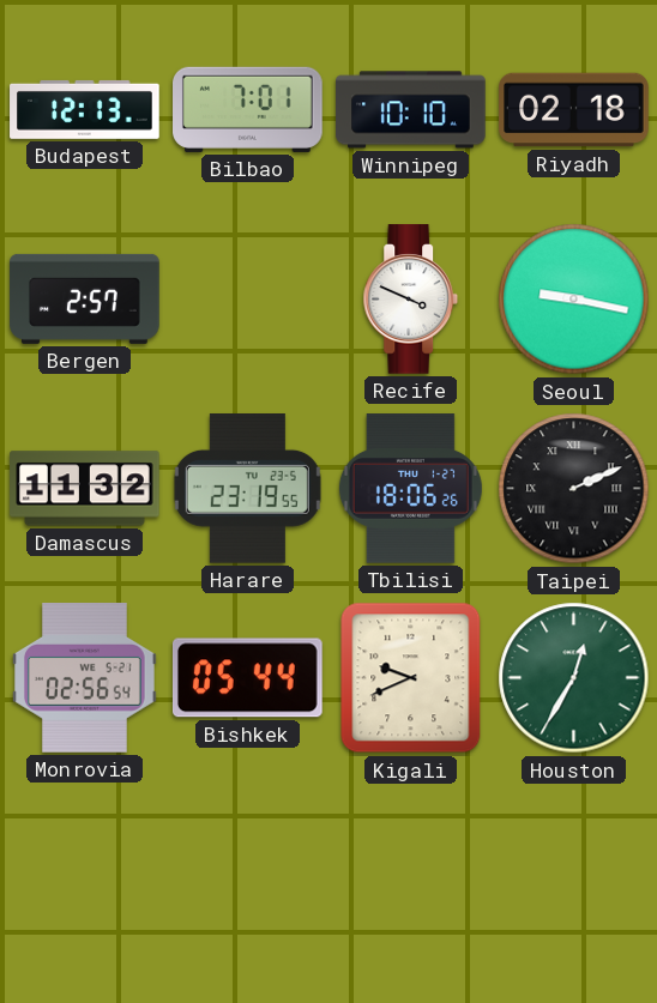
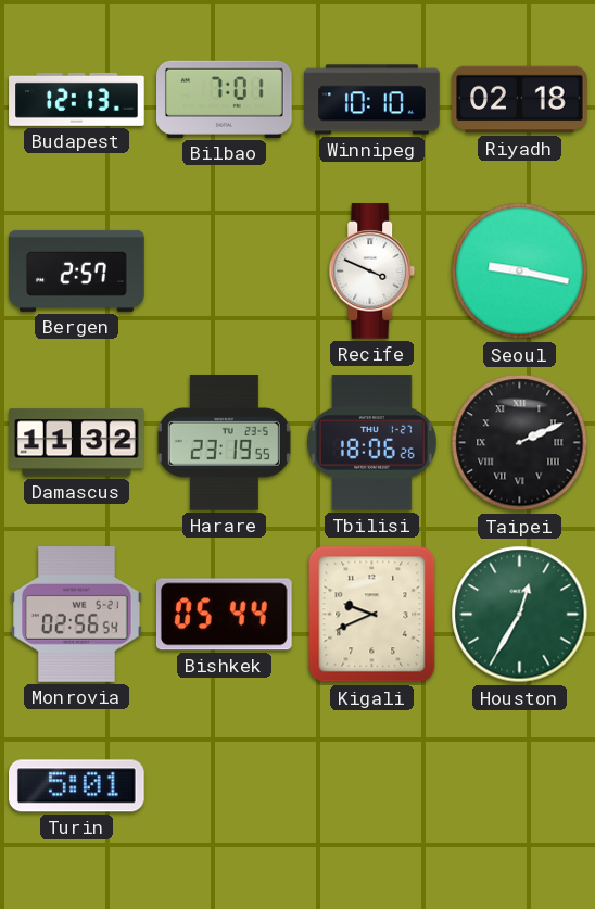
Turin: none -> 5:01
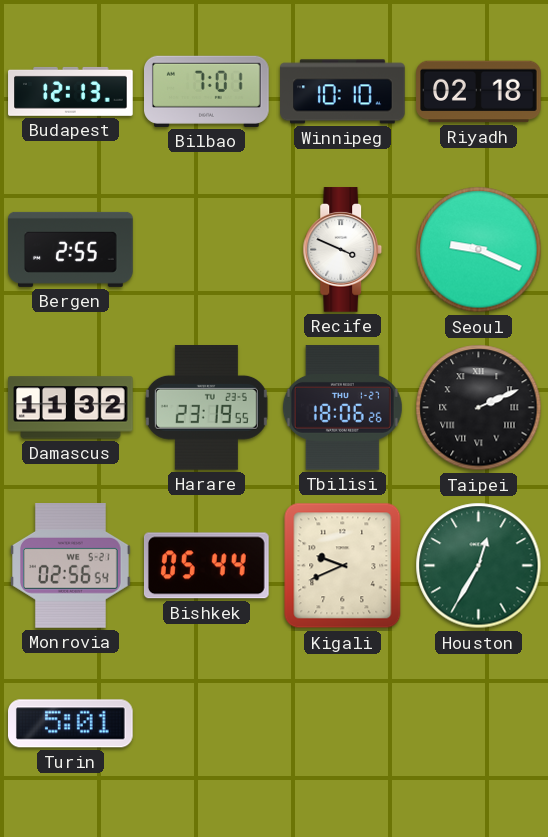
Bergen: 2:57 -> 2:55
Seoul: 9:17 -> 9:19
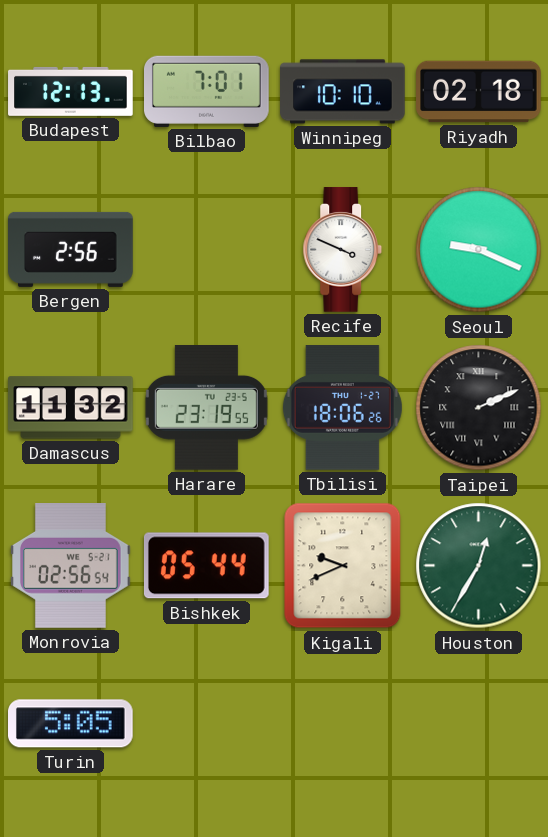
Bergen: 2:55 -> 2:56
Turin: 5:01 -> 5:05
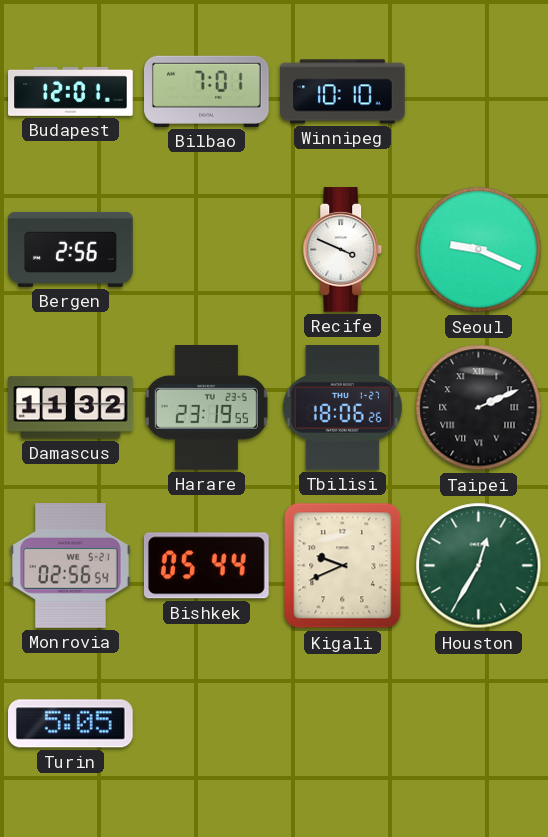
Budapest: 12:13 -> 12:01
Riyadh: 02:18 -> none
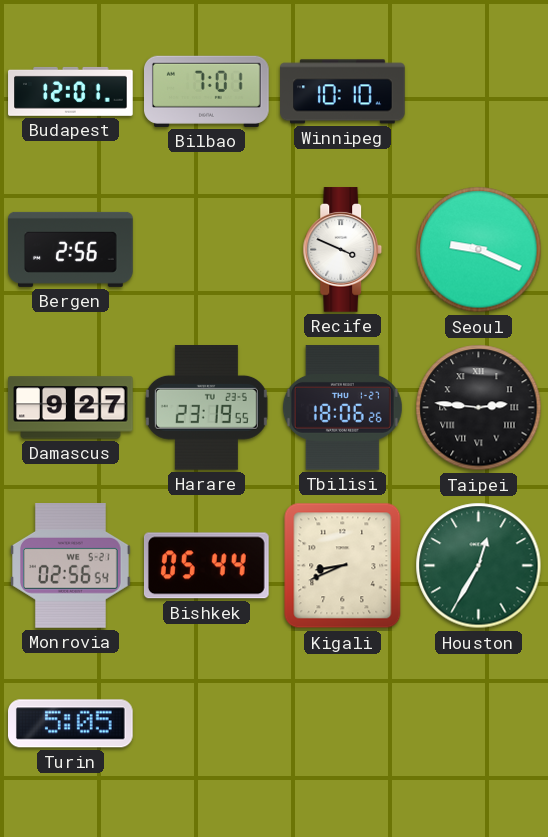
Damascus: 11:32 -> 9:27
Taipei: 2:11 -> 2:46
Kigali: 9:41 -> 8:41
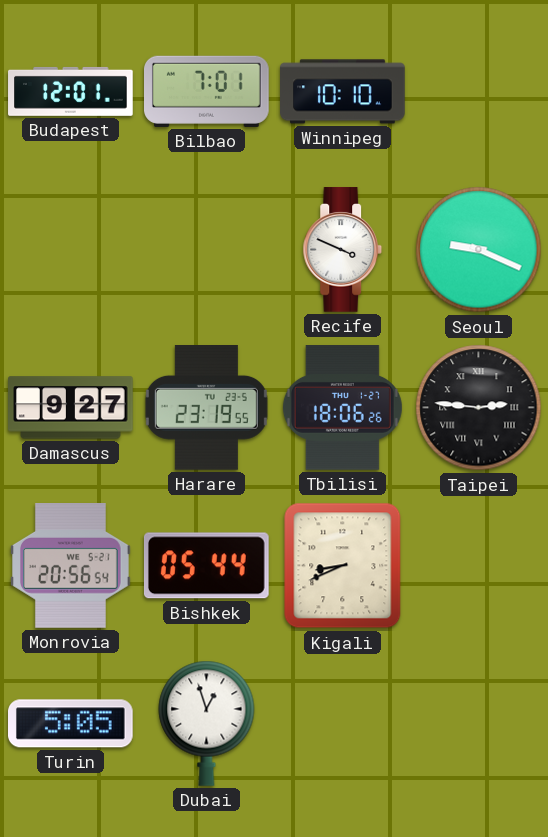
Bergen: 2:56 -> none
Monrovia: 02:56 -> 20:56
Houston: 12:35 -> none
Dubai: none -> 12:57
